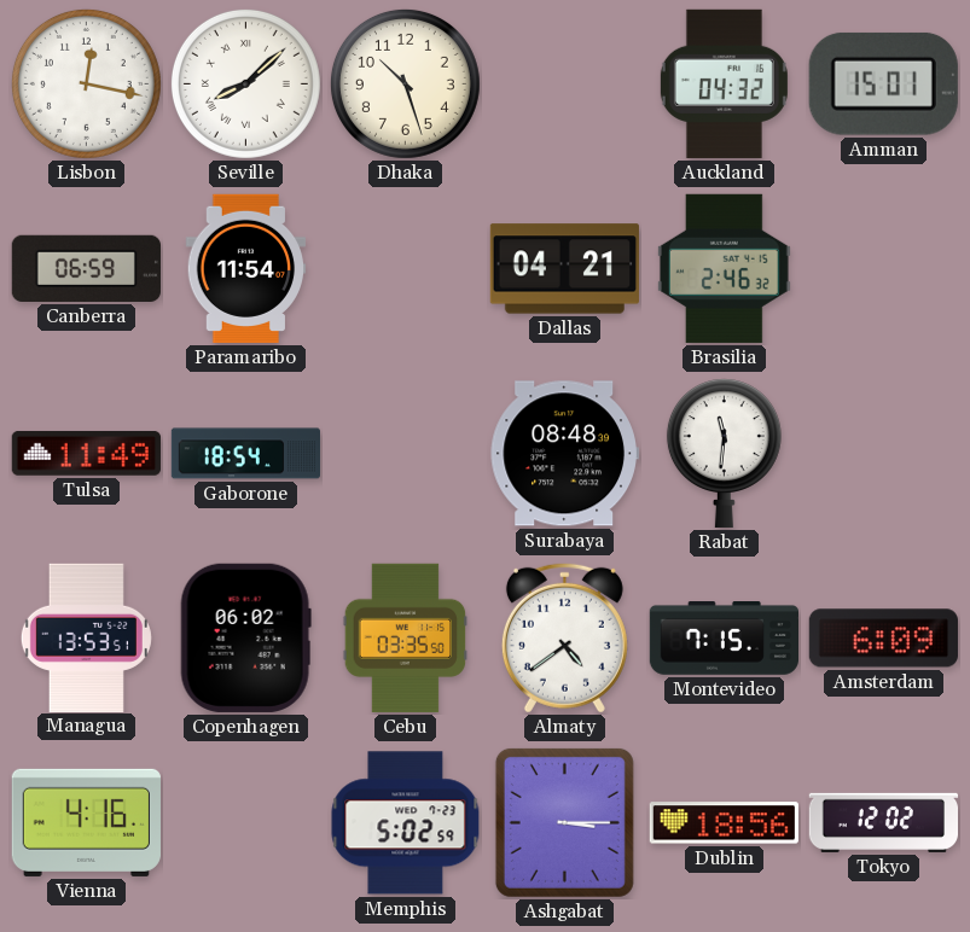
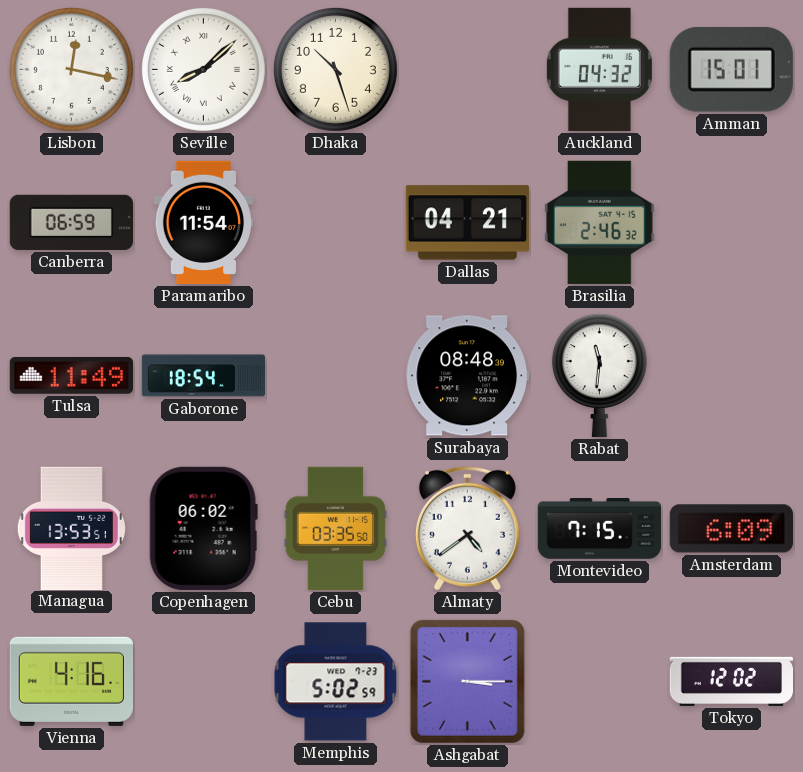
Dublin: 18:56 -> none
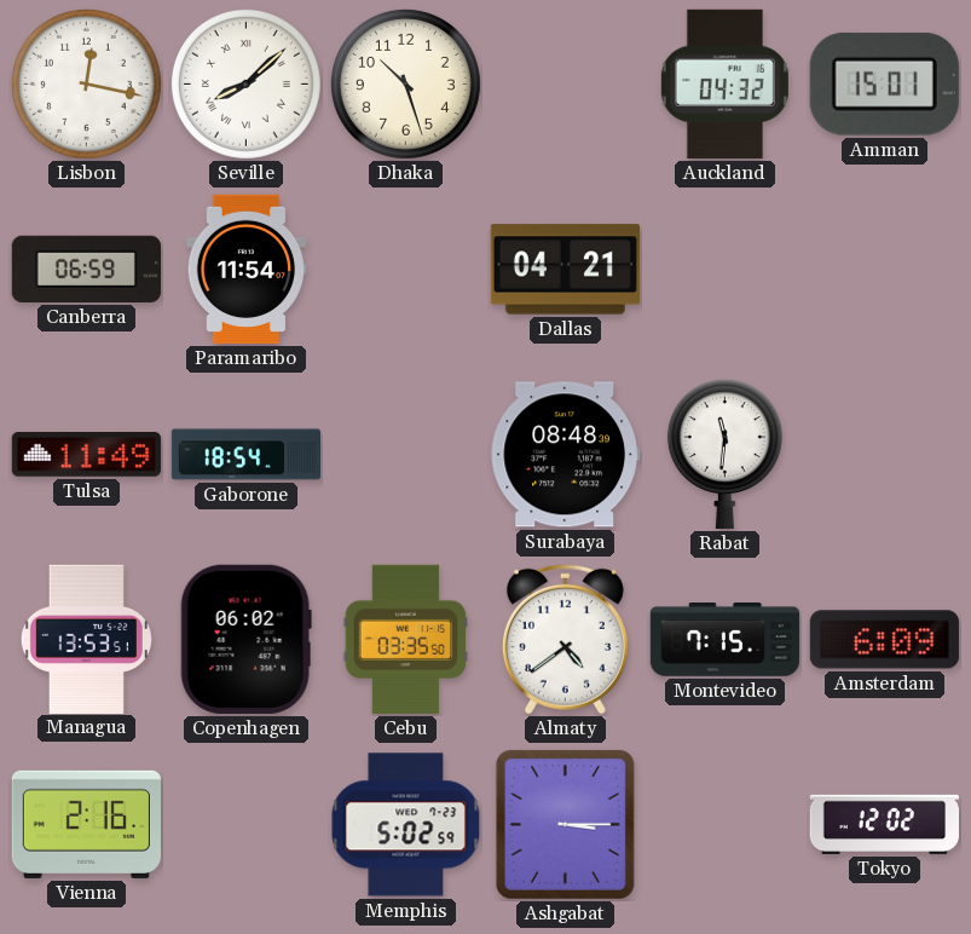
Brasilia: 2:46 -> none
Vienna: 4:16 -> 2:16
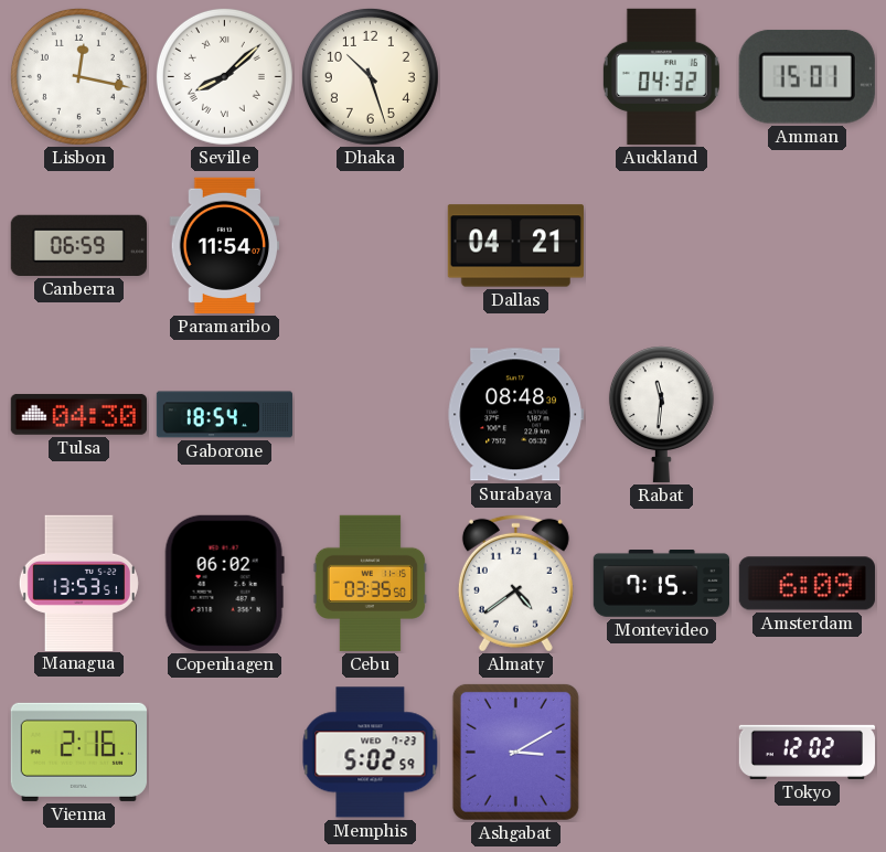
Tulsa: 11:49 -> 04:30
Ashgabat: 3:15 -> 3:10
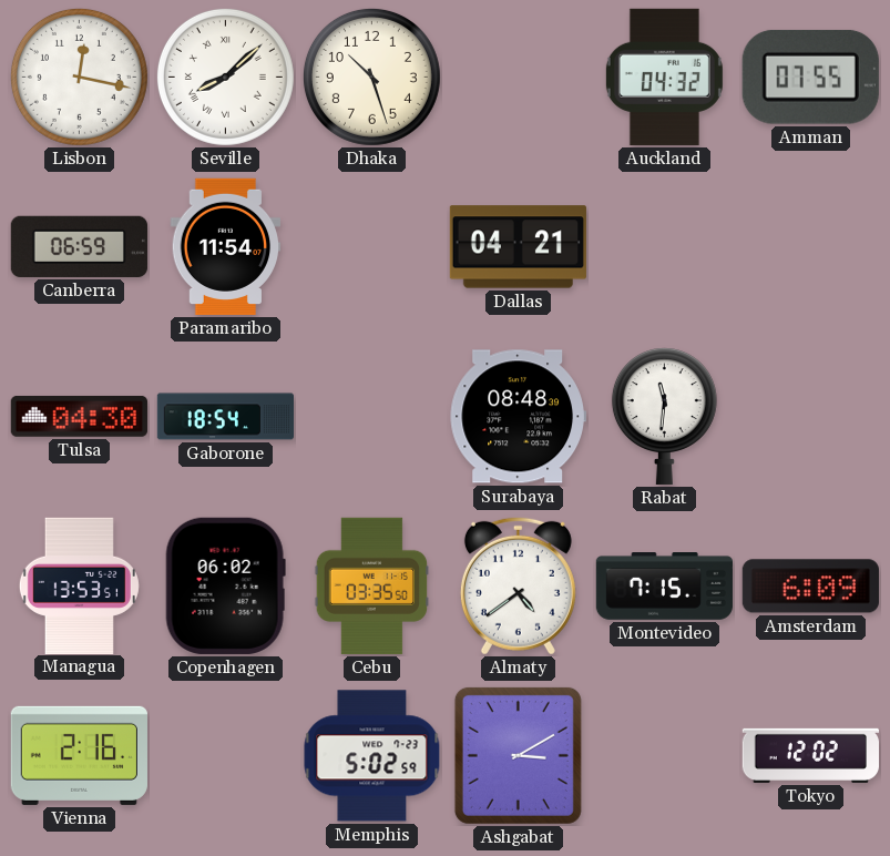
Amman: 15:01 -> 07:55
